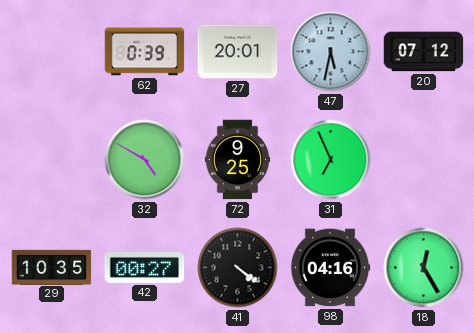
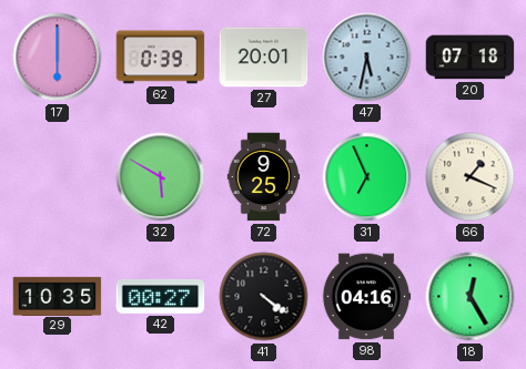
17: none -> 6:00
20: 07:12 -> 07:18
32: 4:50 -> 5:50
66: none -> 1:19
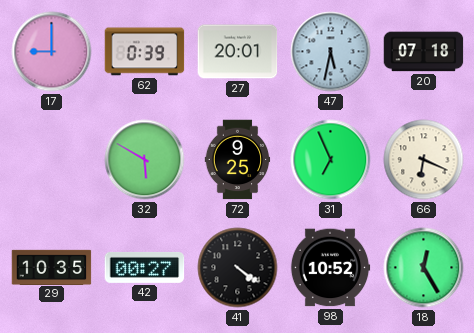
17: 6:00 -> 9:00
66: 1:19 -> 6:19
98: 04:16 -> 10:52
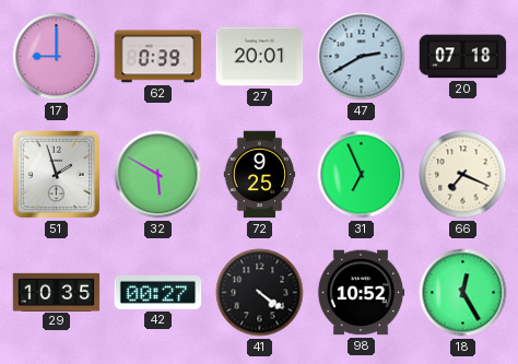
47: 5:32 -> 2:40
51: none -> 1:57
66: 6:19 -> 7:19
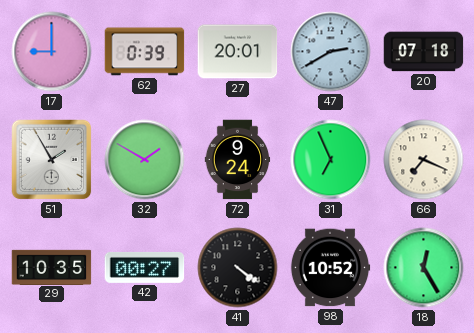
51: 1:57 -> 1:55
32: 5:50 -> 1:50
72: 9:25 -> 9:24
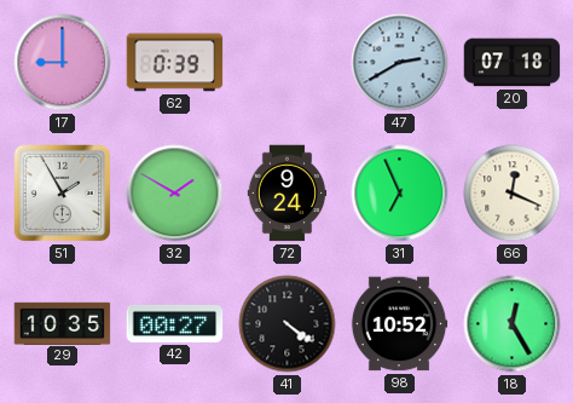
27: 20:01 -> none
66: 7:19 -> 12:19
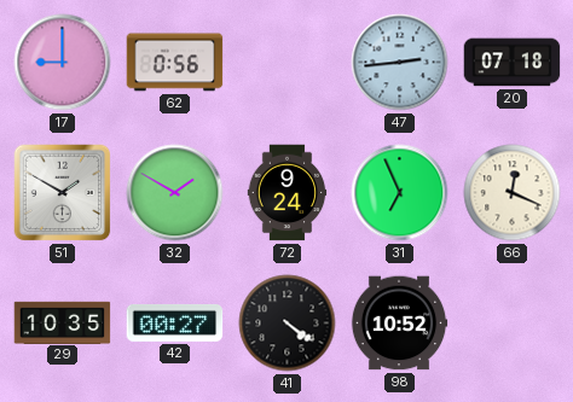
62: 0:39 -> 0:56
47: 2:40 -> 2:44
51: 1:55 -> 1:50
18: 12:25 -> none
